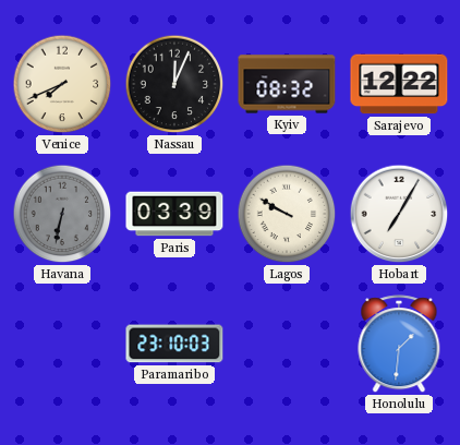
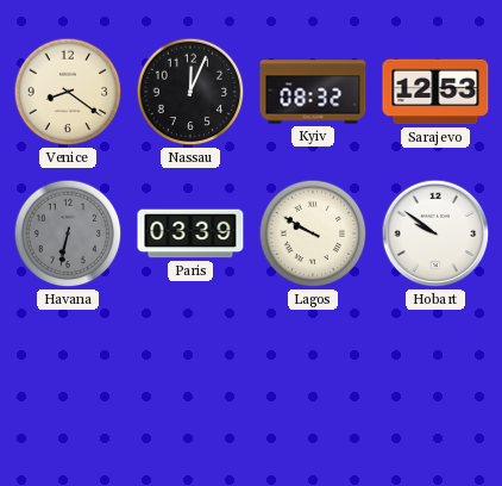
Venice: 7:41 -> 8:21
Sarajevo: 12:22 -> 12:53
Hobart: 7:05 -> 9:51
Paramaribo: 23:10 -> none
Honolulu: 1:31 -> none
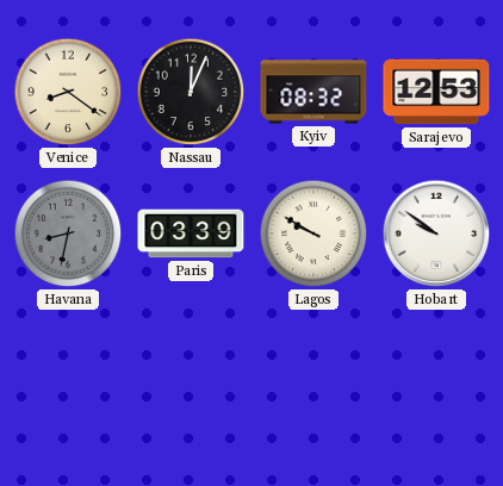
Havana: 6:32 -> 8:32
